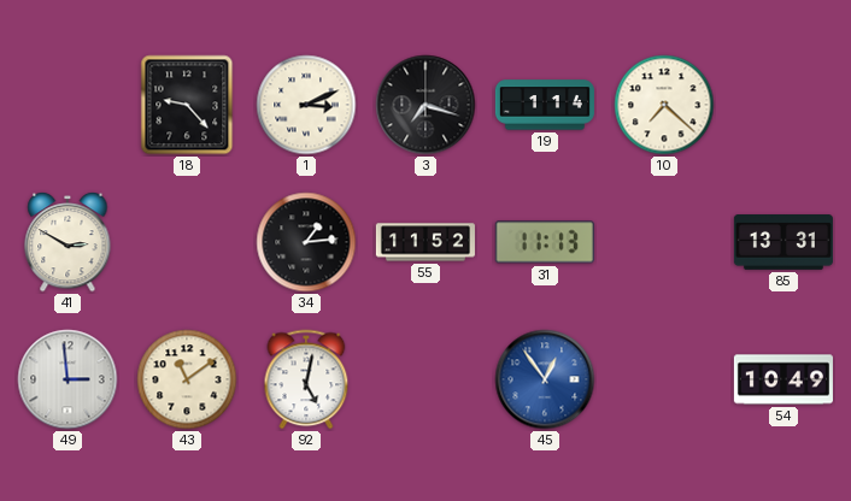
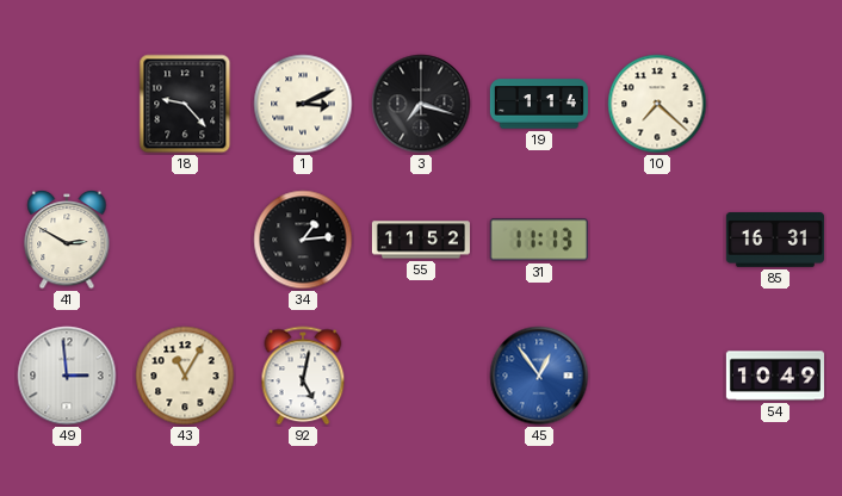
85: 13:31 -> 16:31
43: 11:09 -> 11:05
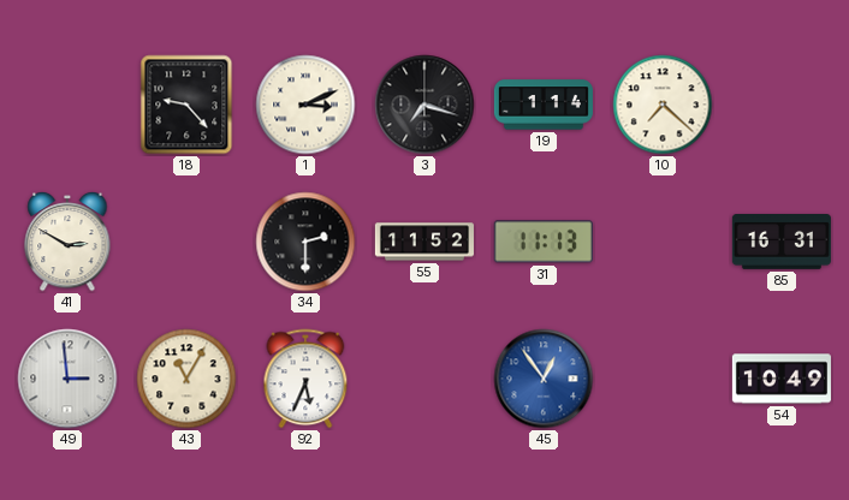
34: 1:14 -> 2:30
92: 5:02 -> 5:34
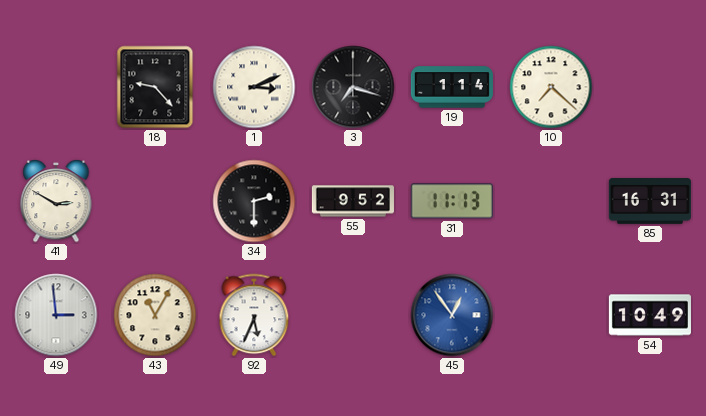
55: 11:52 -> 9:52
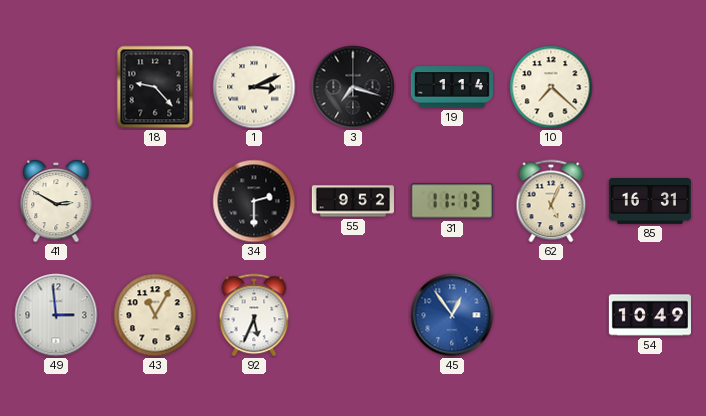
62: none -> 5:04
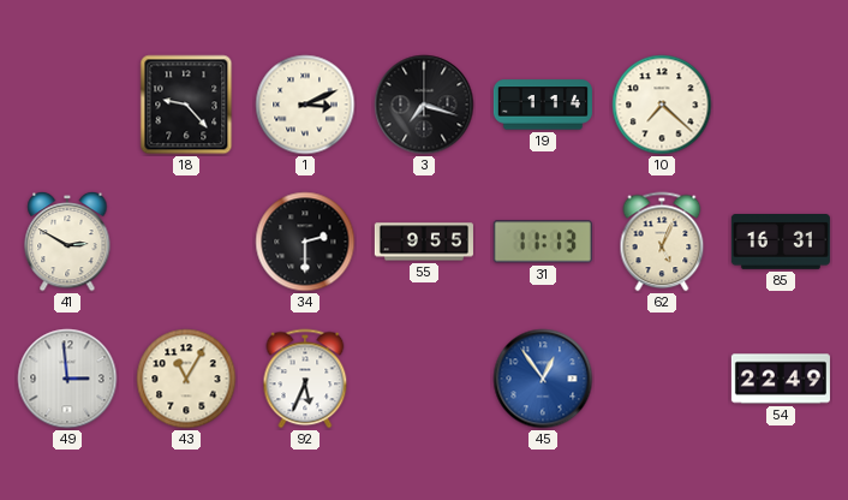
55: 9:52 -> 9:55
54: 10:49 -> 22:49
